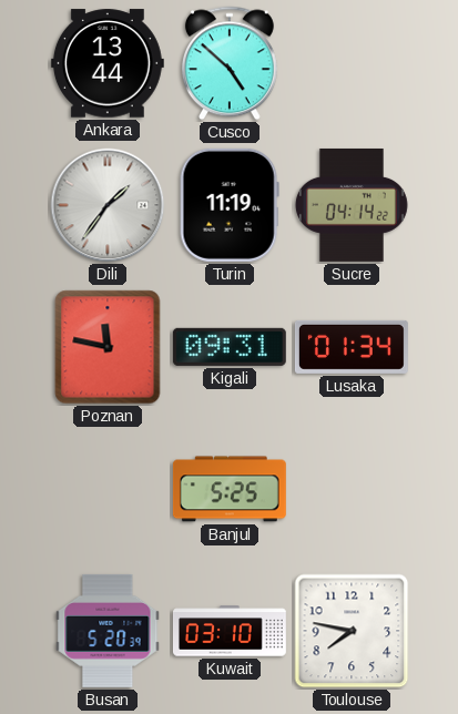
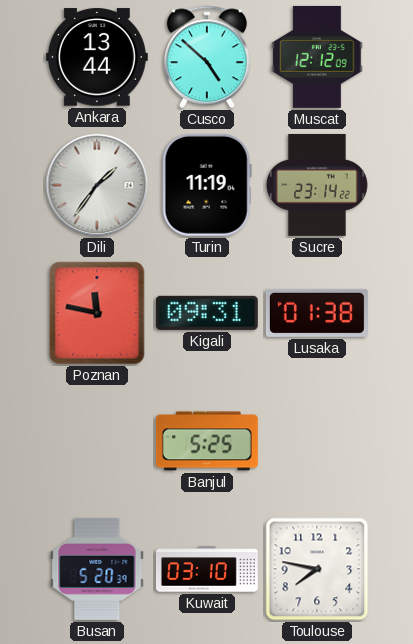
Muscat: none -> 12:12
Sucre: 04:14 -> 23:14
Lusaka: 01:34 -> 01:38
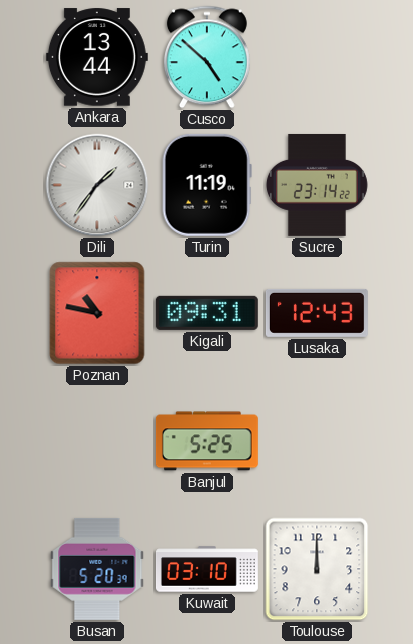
Muscat: 12:12 -> none
Poznan: 11:47 -> 10:47
Lusaka: 01:38 -> 12:43
Toulouse: 7:47 -> 12:00
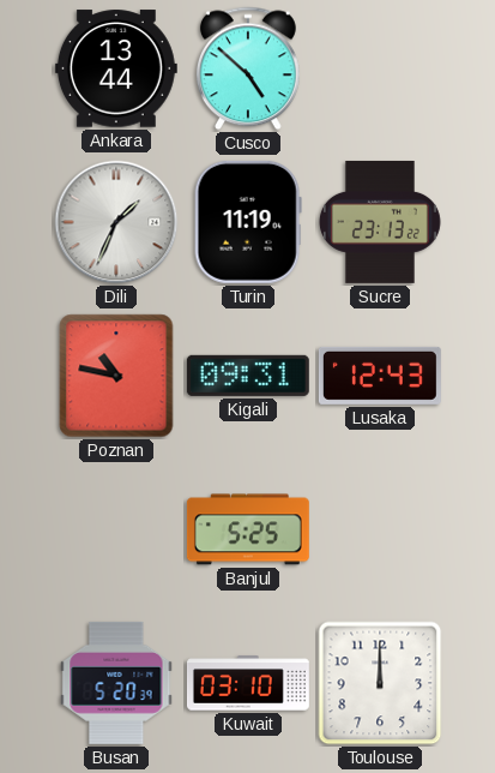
Dili: 1:36 -> 1:34
Sucre: 23:14 -> 23:13
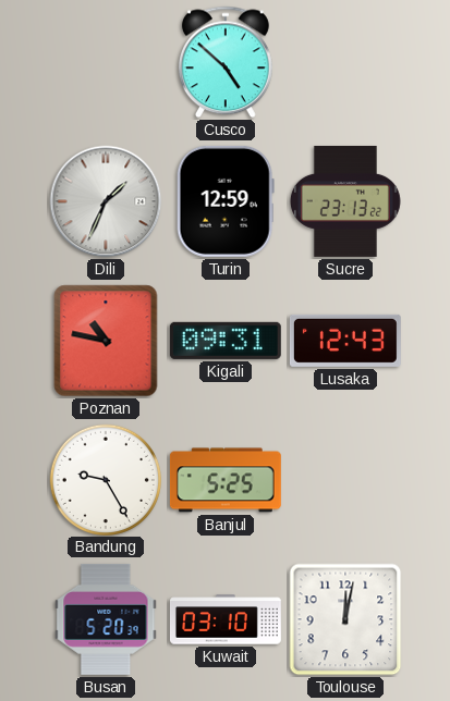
Ankara: 13:44 -> none
Turin: 11:19 -> 12:59
Bandung: none -> 9:25
Toulouse: 12:00 -> 12:02
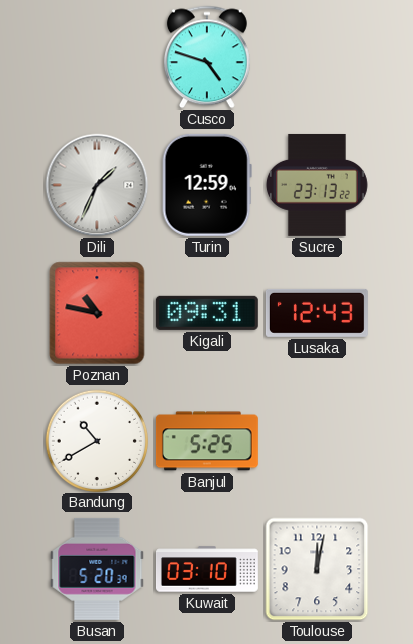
Cusco: 4:52 -> 4:48
Bandung: 9:25 -> 10:40
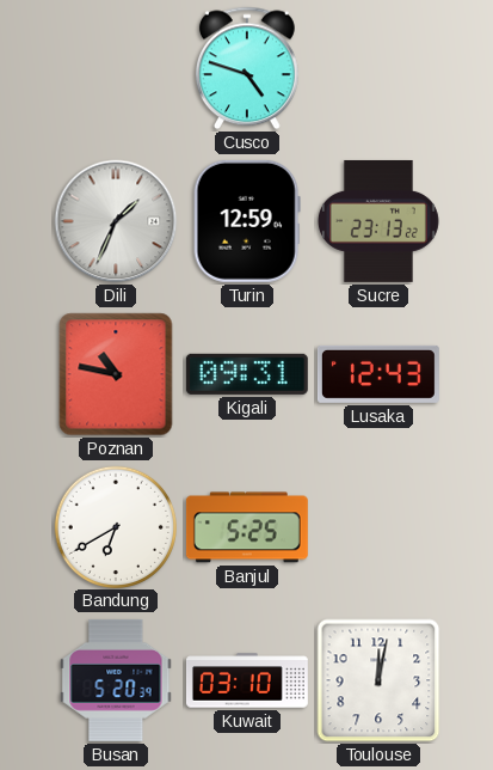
Bandung: 10:40 -> 6:40
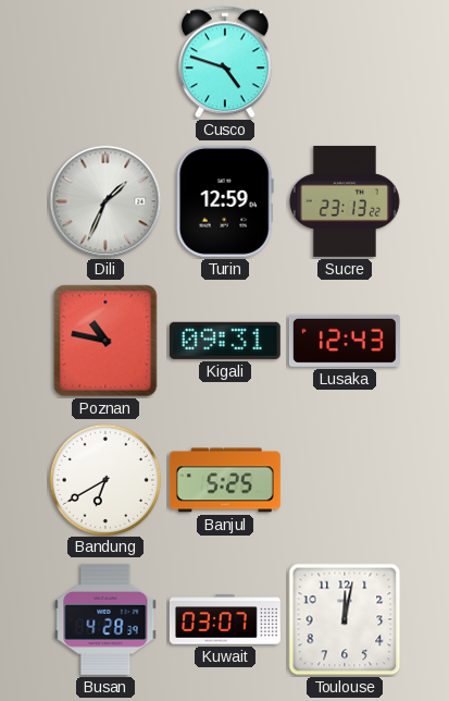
Busan: 5:20 -> 4:28
Kuwait: 03:10 -> 03:07
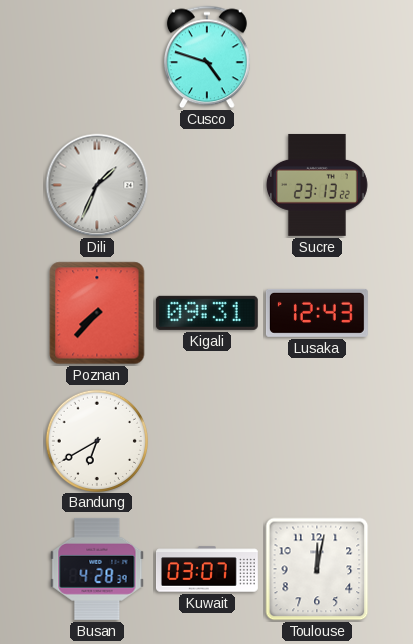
Turin: 12:59 -> none
Poznan: 10:47 -> 7:37
Banjul: 5:25 -> none
